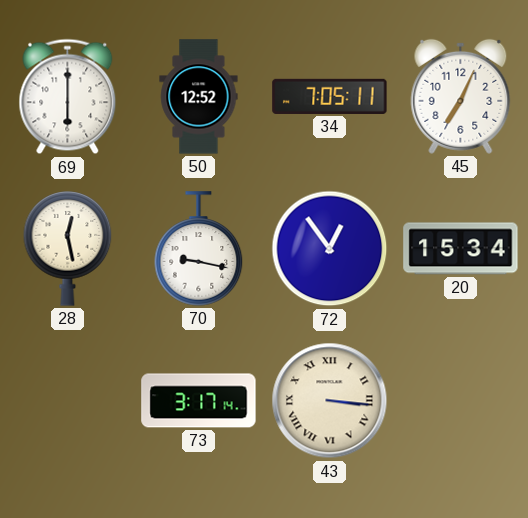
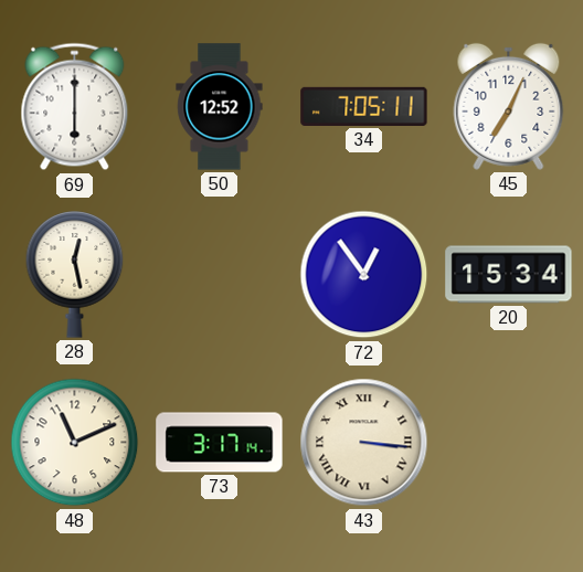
70: 9:17 -> none
48: none -> 11:11
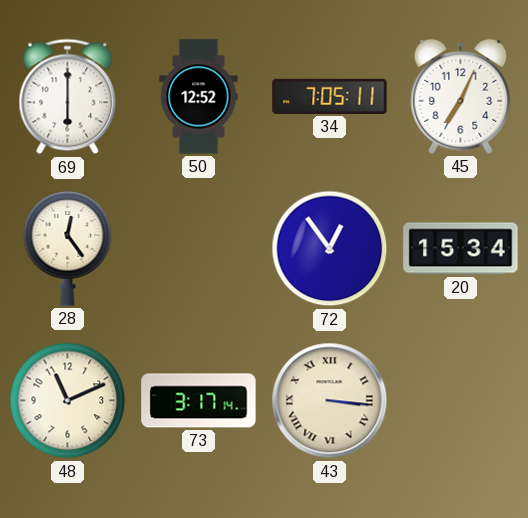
28: 12:28 -> 12:24
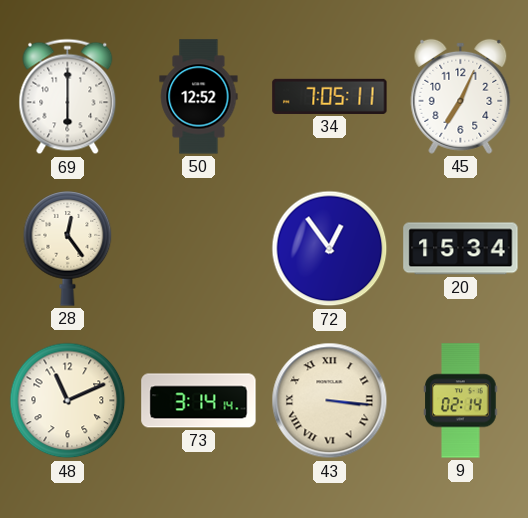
73: 3:17 -> 3:14
9: none -> 02:14
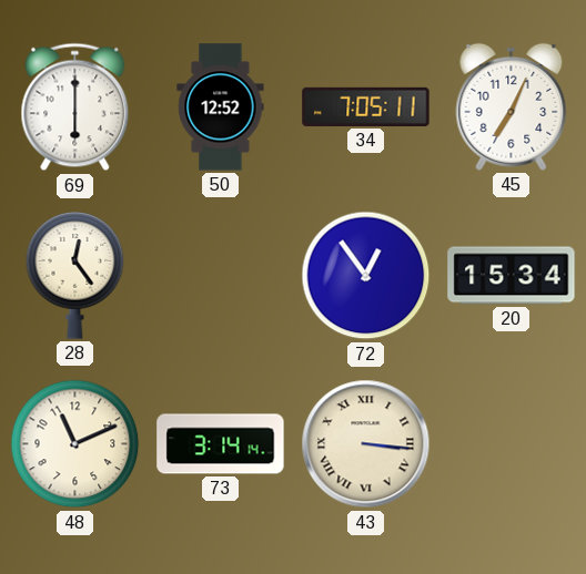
9: 02:14 -> none
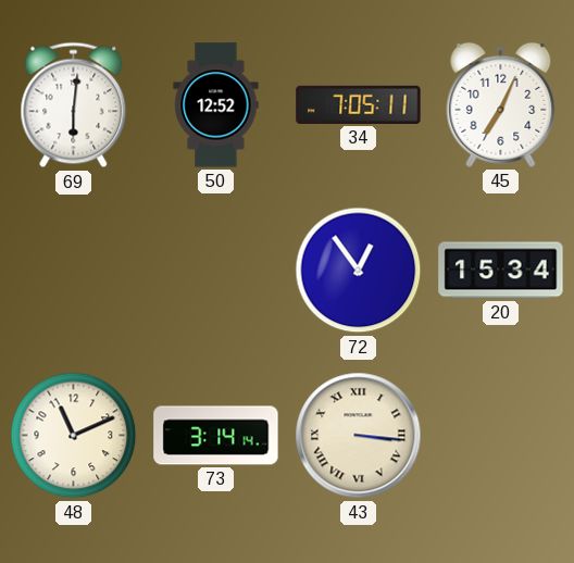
69: 6:00 -> 6:01
28: 12:24 -> none
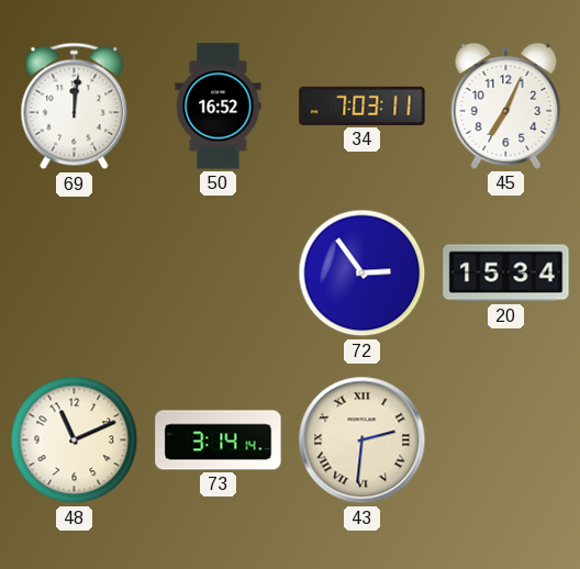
69: 6:01 -> 12:01
50: 12:52 -> 16:52
34: 7:05 -> 7:03
72: 12:54 -> 2:54
43: 3:16 -> 2:31
